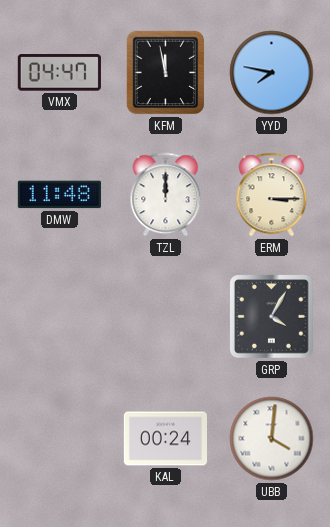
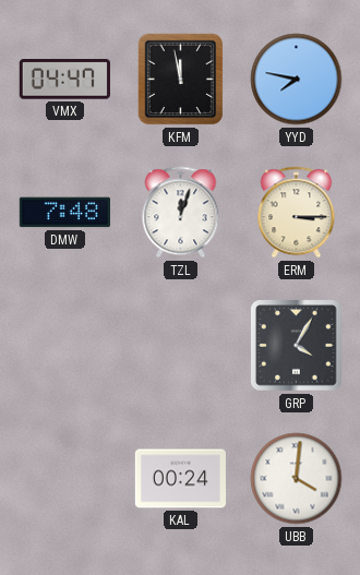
DMW: 11:48 -> 7:48
TZL: 12:00 -> 12:03
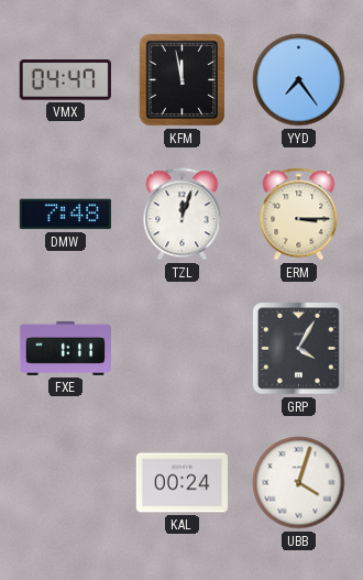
YYD: 7:47 -> 7:24
FXE: none -> 1:11
UBB: 4:01 -> 4:03
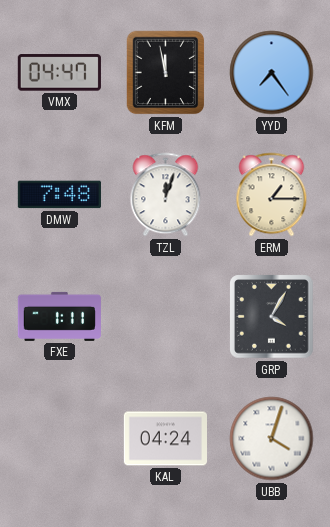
ERM: 3:15 -> 1:15
KAL: 00:24 -> 04:24
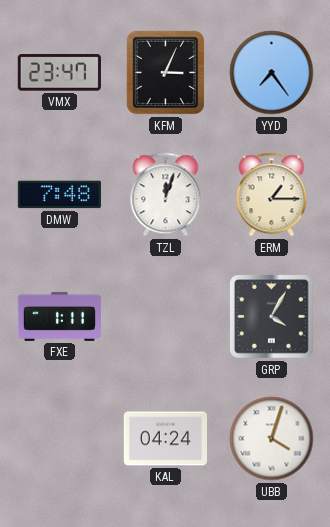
VMX: 04:47 -> 23:47
KFM: 11:58 -> 3:04
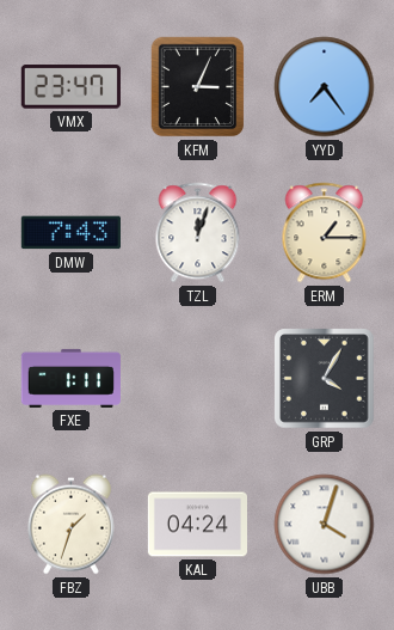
DMW: 7:48 -> 7:43
FBZ: none -> 1:33
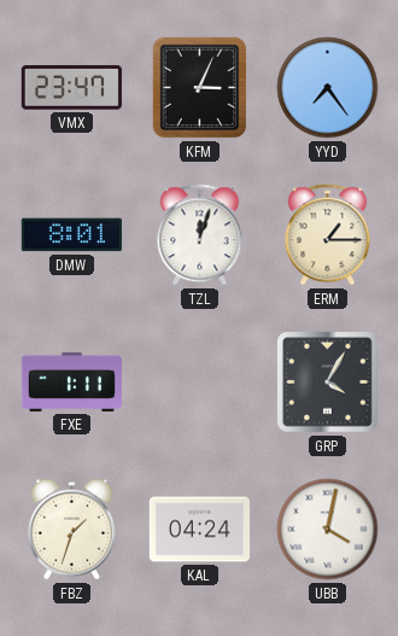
DMW: 7:43 -> 8:01
UBB: 4:03 -> 4:02
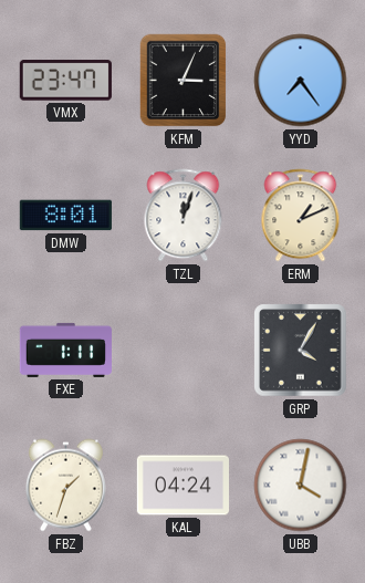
ERM: 1:15 -> 1:11
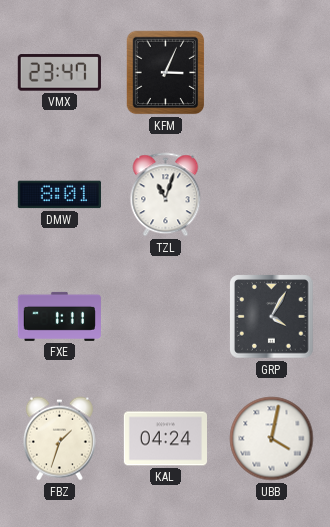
YYD: 7:24 -> none
TZL: 12:03 -> 11:03
ERM: 1:11 -> none
